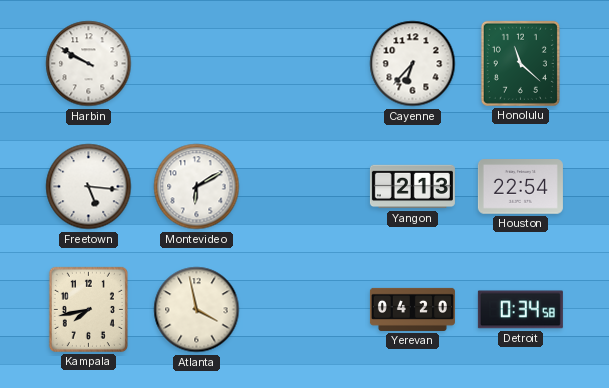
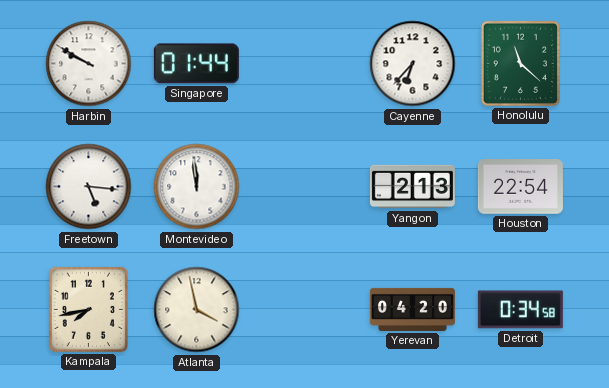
Singapore: none -> 01:44
Montevideo: 6:10 -> 11:59
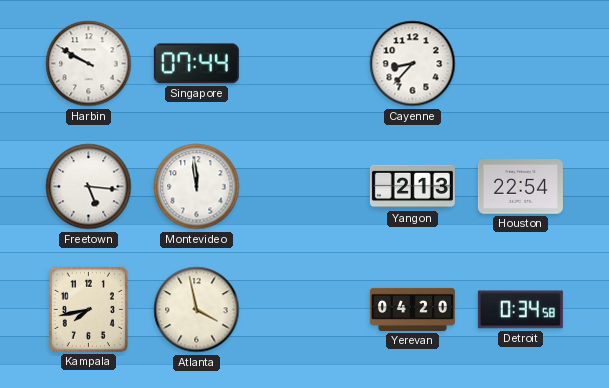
Singapore: 01:44 -> 07:44
Cayenne: 6:37 -> 8:37
Honolulu: 11:22 -> none
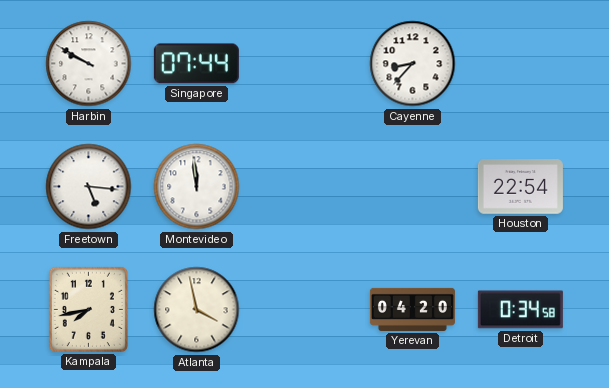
Yangon: 2:13 -> none
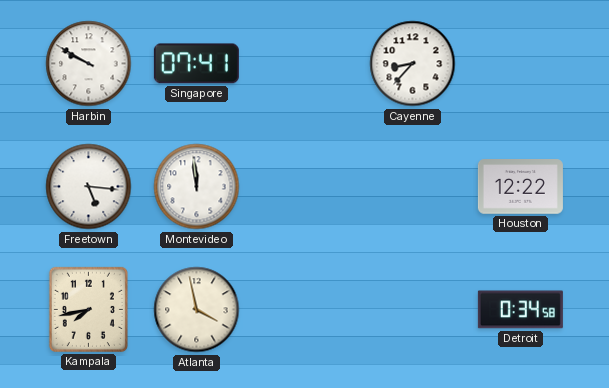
Singapore: 07:44 -> 07:41
Houston: 22:54 -> 12:22
Yerevan: 04:20 -> none
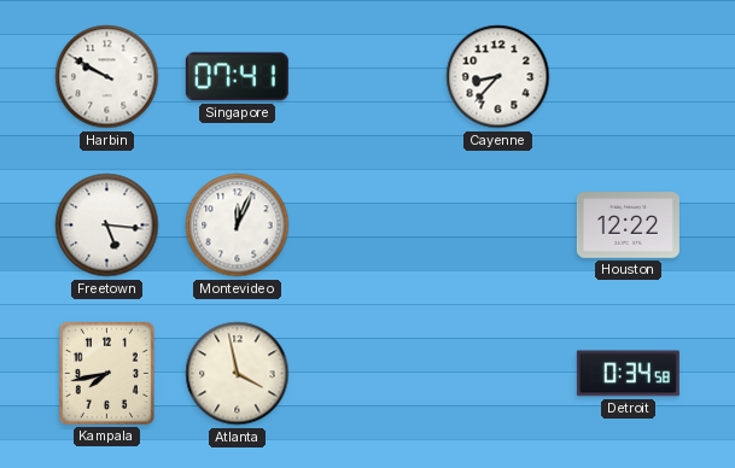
Montevideo: 11:59 -> 12:04
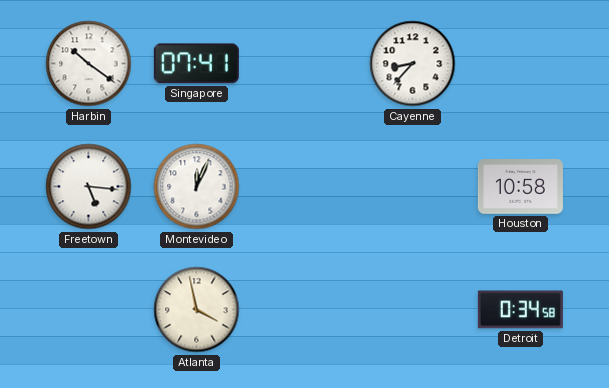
Harbin: 9:50 -> 10:21
Houston: 12:22 -> 10:58
Kampala: 7:43 -> none
